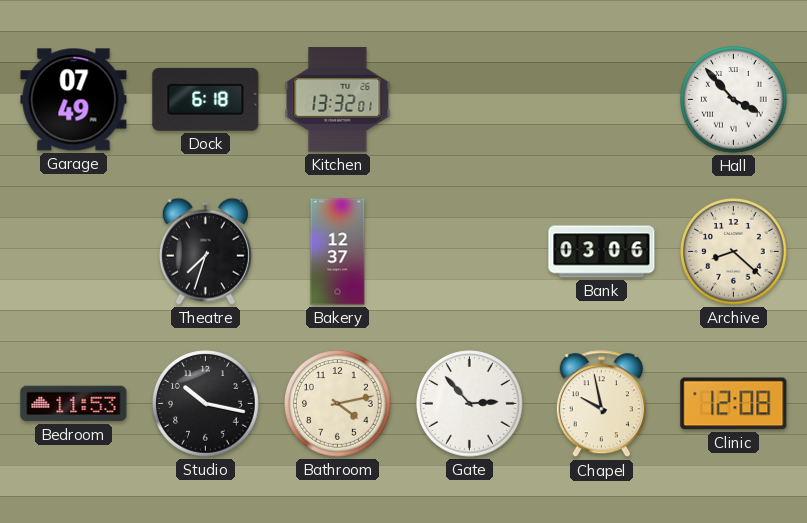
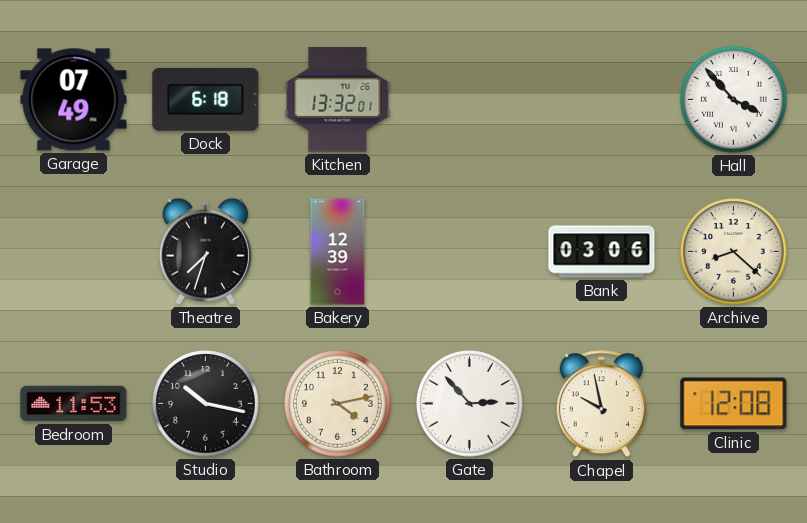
Bakery: 12:37 -> 12:39
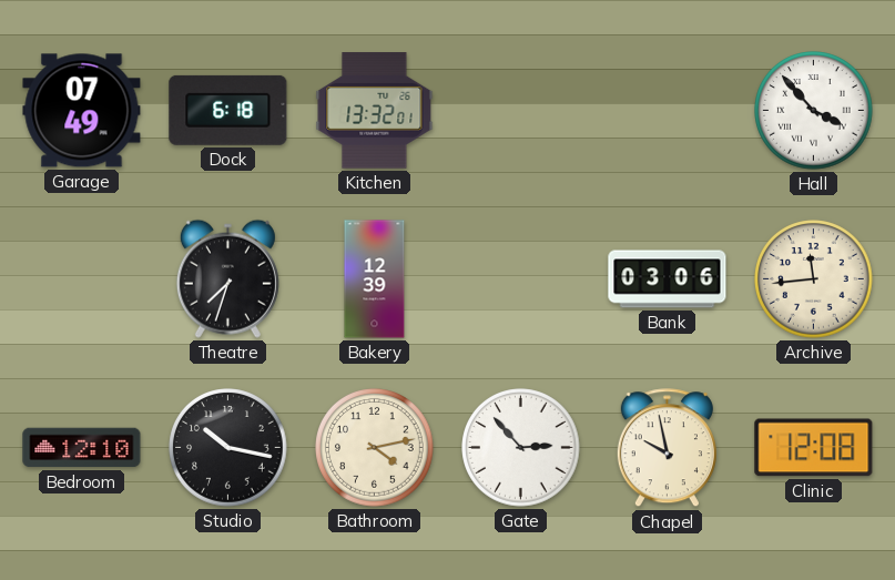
Archive: 8:22 -> 11:44
Bedroom: 11:53 -> 12:10
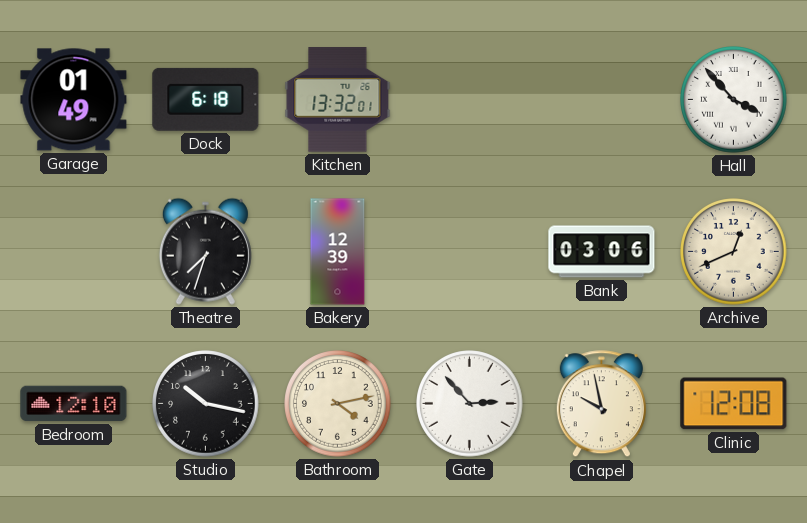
Garage: 07:49 -> 01:49
Archive: 11:44 -> 12:41
